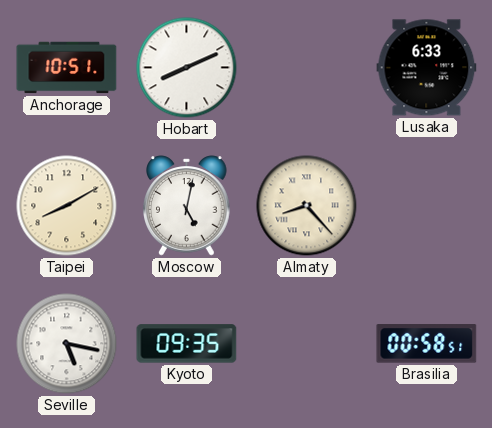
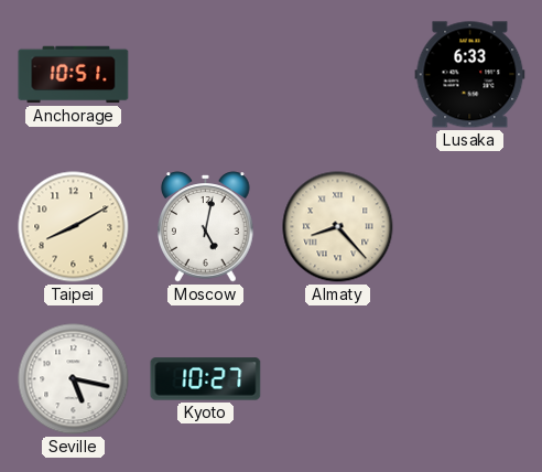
Hobart: 8:11 -> none
Kyoto: 09:35 -> 10:27
Brasilia: 00:58 -> none
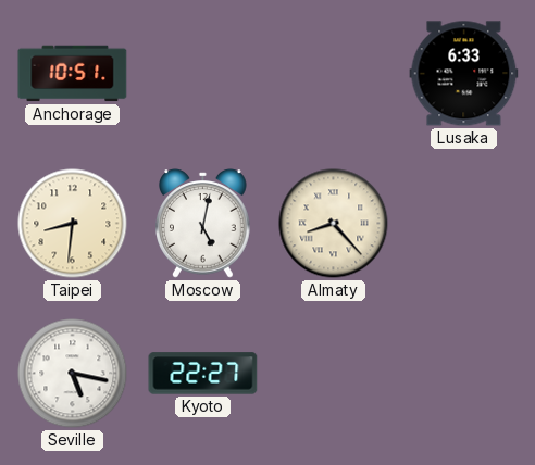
Taipei: 8:10 -> 8:31
Kyoto: 10:27 -> 22:27
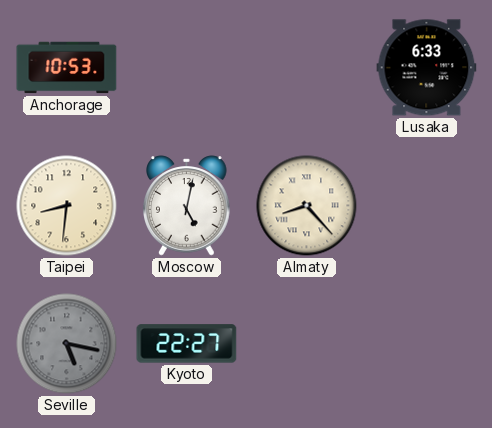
Anchorage: 10:51 -> 10:53
Seville dial: white -> grey
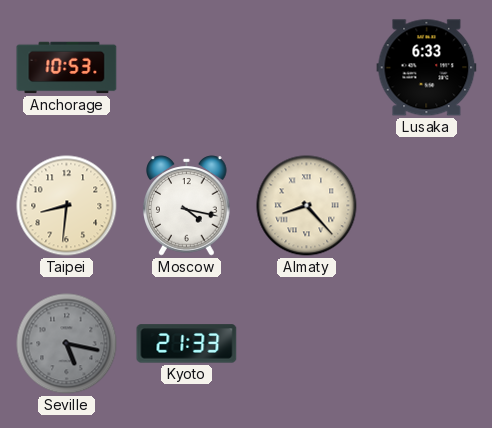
Moscow: 5:02 -> 4:17
Kyoto: 22:27 -> 21:33
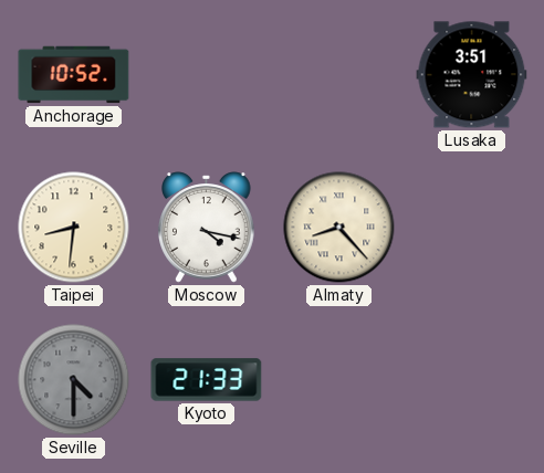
Anchorage: 10:53 -> 10:52
Lusaka: 6:33 -> 3:51
Seville: 5:17 -> 4:30
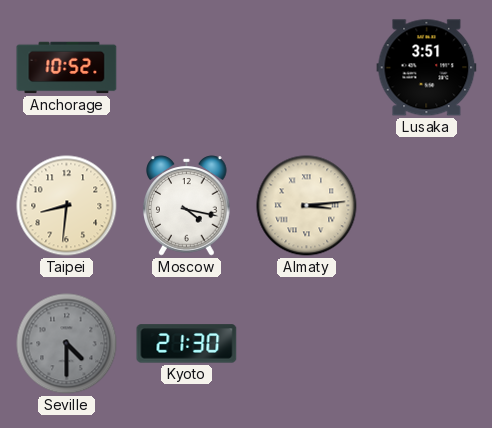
Almaty: 8:23 -> 3:14
Kyoto: 21:33 -> 21:30
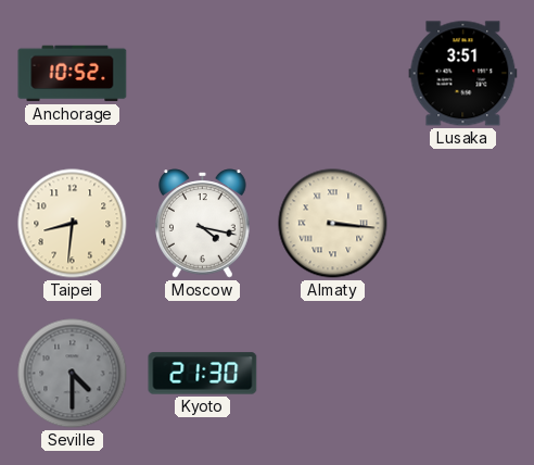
Almaty: 3:14 -> 3:16
